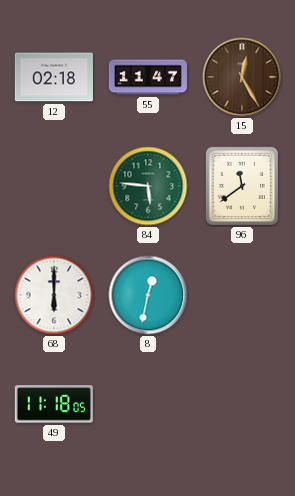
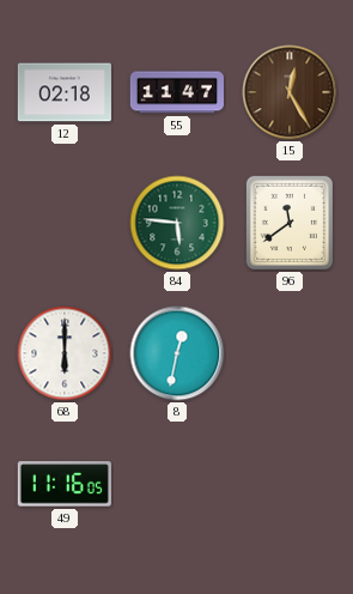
49: 11:18 -> 11:16
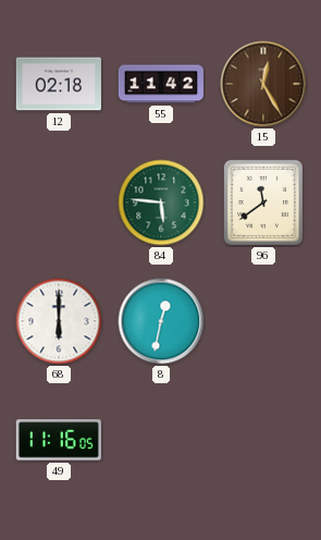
55: 11:47 -> 11:42
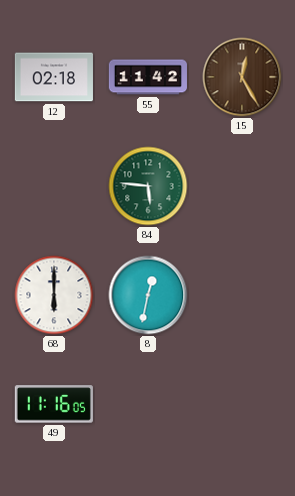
96: 11:39 -> none
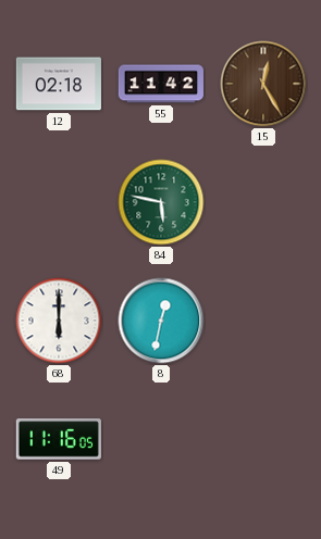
84: 5:46 -> 5:47
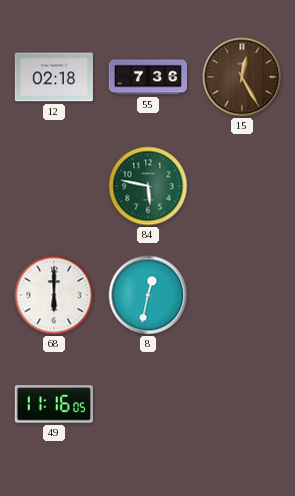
55: 11:42 -> 7:36
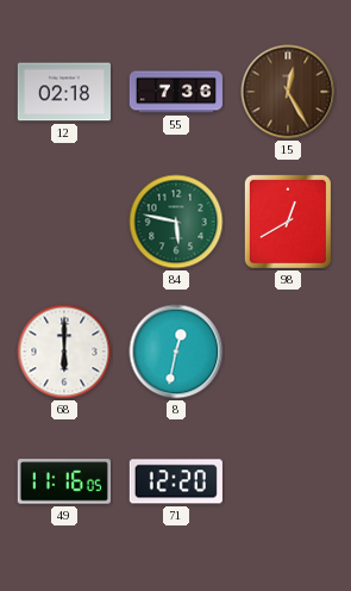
98: none -> 12:40
71: none -> 12:20
